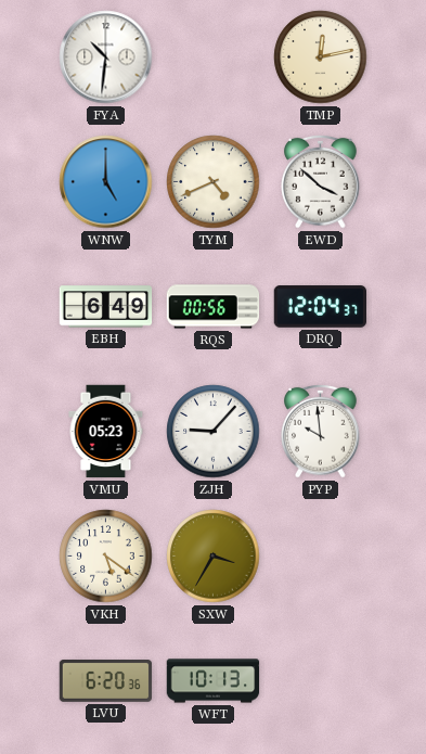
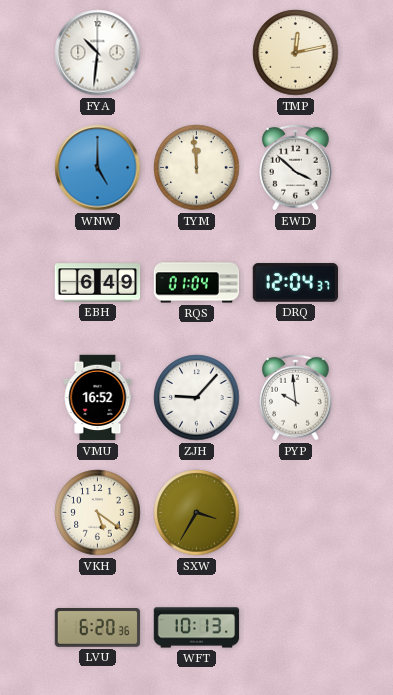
TYM: 4:41 -> 11:59
RQS: 00:56 -> 01:04
VMU: 05:23 -> 16:52
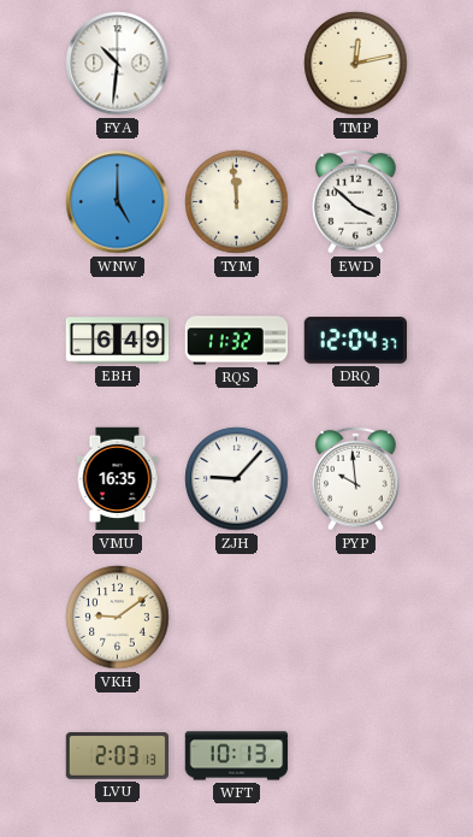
RQS: 01:04 -> 11:32
VMU: 16:52 -> 16:35
VKH: 5:21 -> 9:09
SXW: 3:35 -> none
LVU: 6:20 -> 2:03
